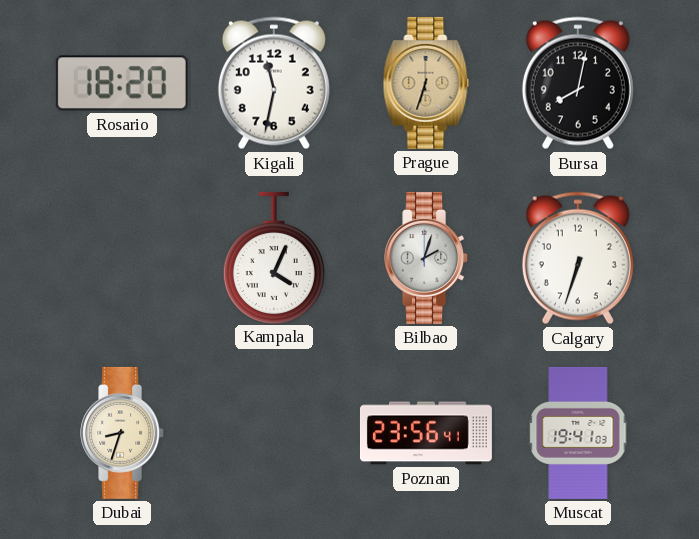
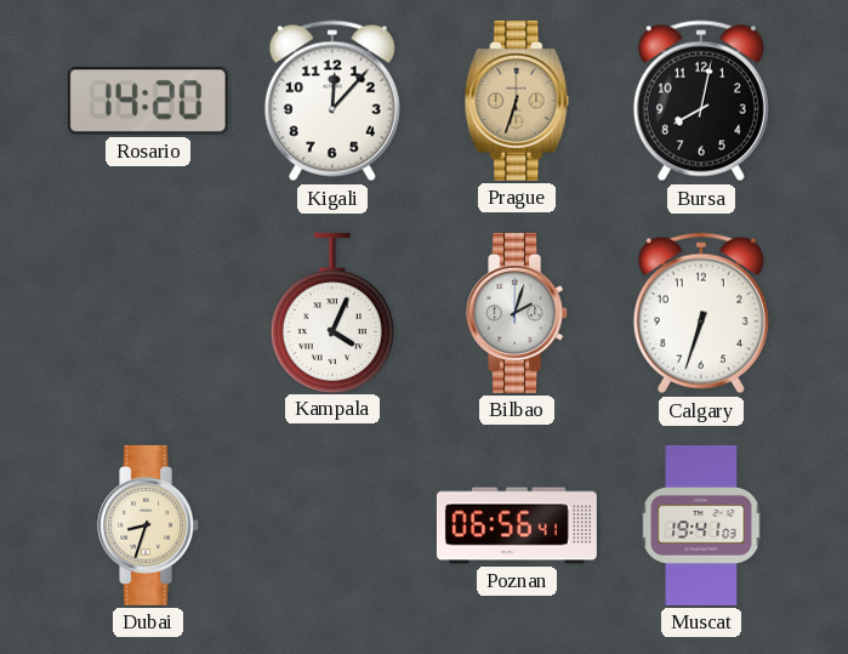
Rosario: 18:20 -> 14:20
Kigali: 11:32 -> 12:07
Poznan: 23:56 -> 06:56
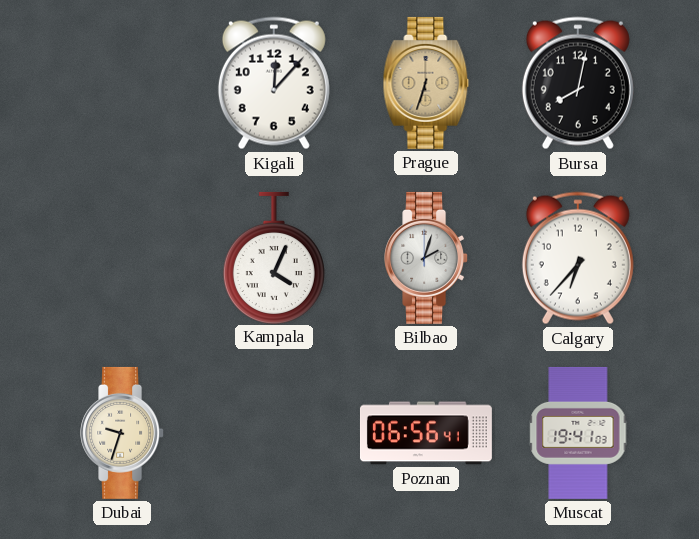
Rosario: 14:20 -> none
Calgary: 6:33 -> 6:37
Dubai: 8:33 -> 9:33
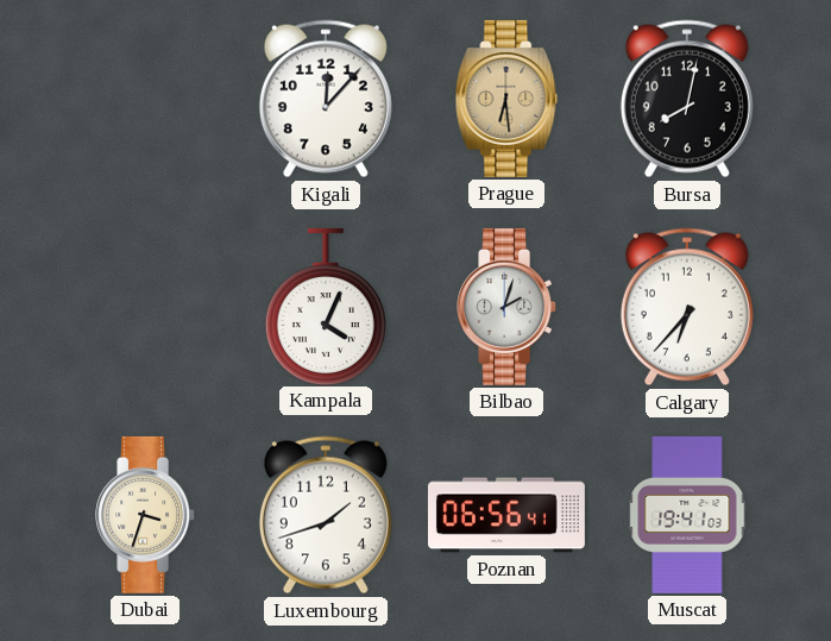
Prague: 6:33 -> 6:29
Dubai: 9:33 -> 3:33
Luxembourg: none -> 1:42
